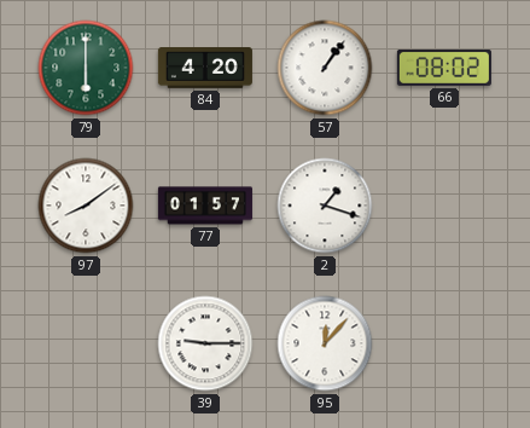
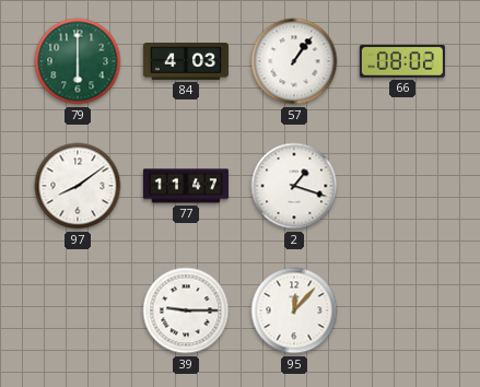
84: 4:20 -> 4:03
77: 01:57 -> 11:47
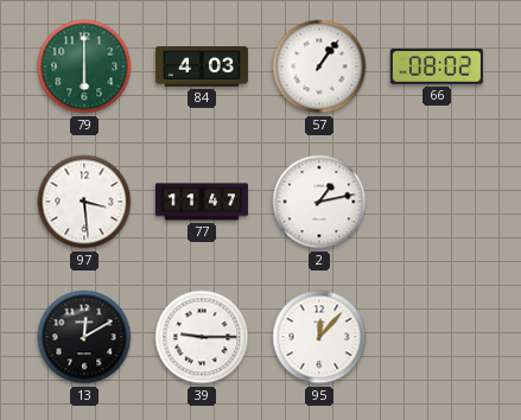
97: 8:09 -> 3:29
2: 1:18 -> 1:13
13: none -> 12:10
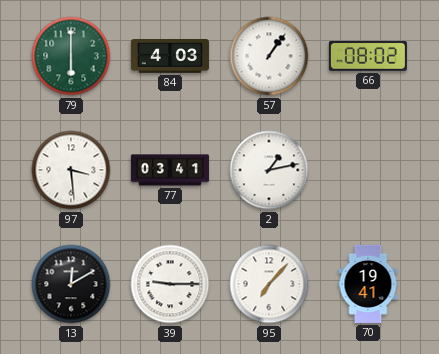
77: 11:47 -> 03:41
95: 12:07 -> 7:07
70: none -> 19:41
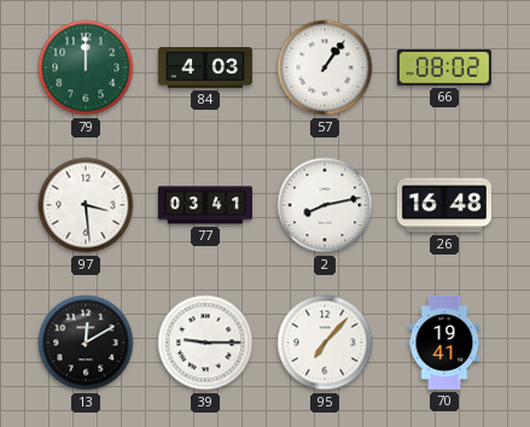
79: 6:00 -> 12:00
2: 1:13 -> 8:13
26: none -> 16:48
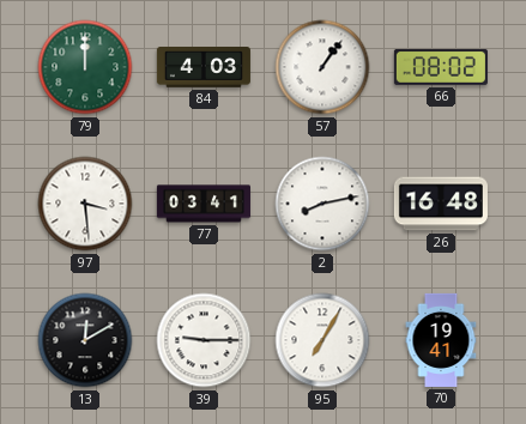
95: 7:07 -> 7:05
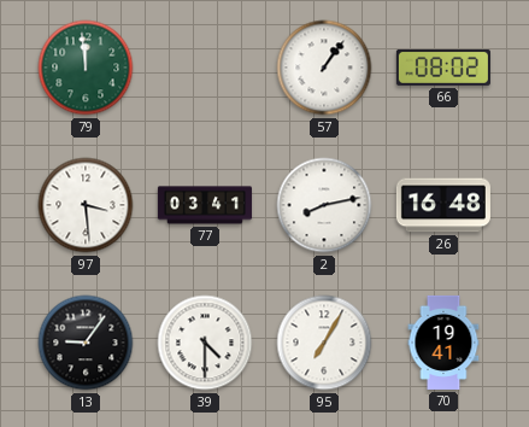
79: 12:00 -> 11:59
84: 4:03 -> none
13: 12:10 -> 9:06
39: 9:15 -> 4:30
